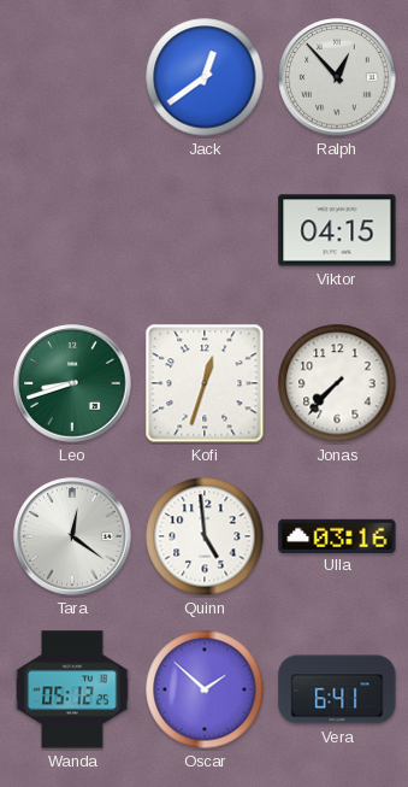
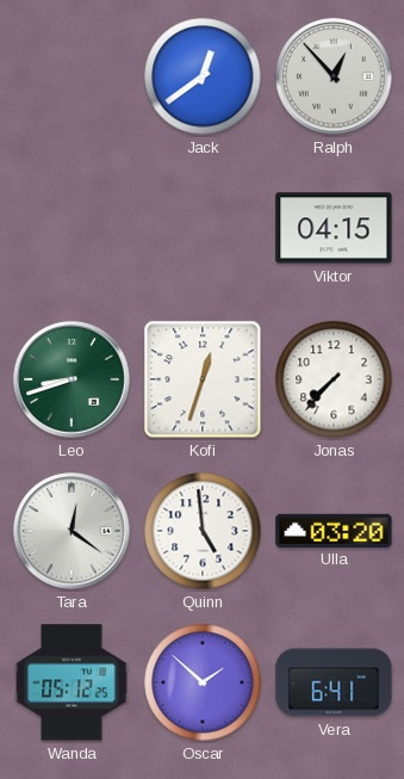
Ulla: 03:16 -> 03:20
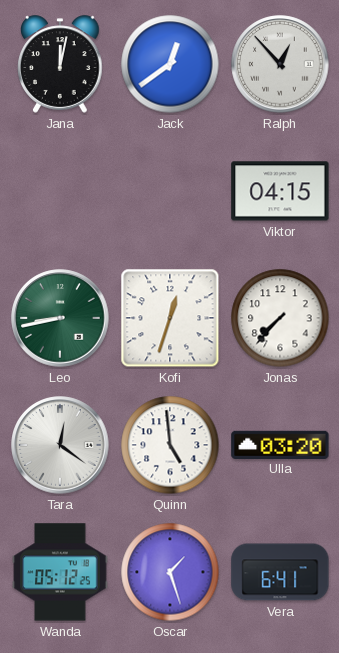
Jana: none -> 12:02
Leo: 8:42 -> 8:43
Oscar: 1:52 -> 1:27
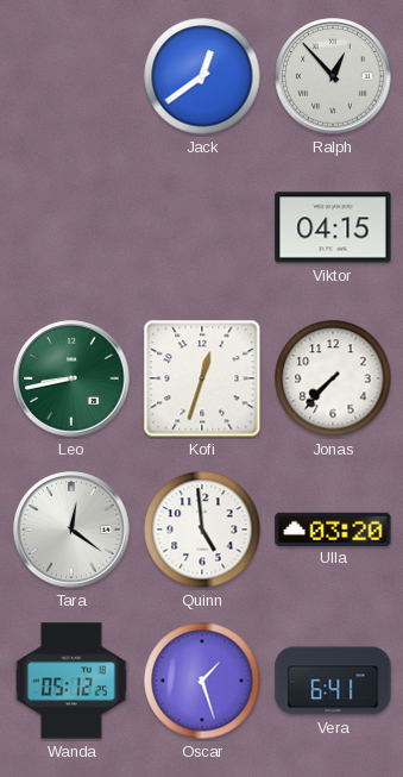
Jana: 12:02 -> none
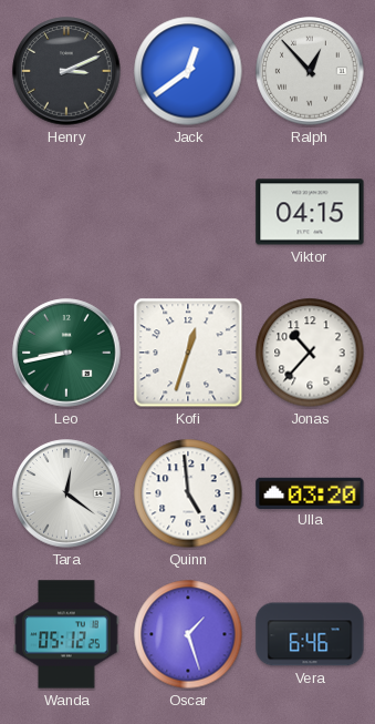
Henry: none -> 3:11
Jonas: 7:37 -> 10:37
Vera: 6:41 -> 6:46
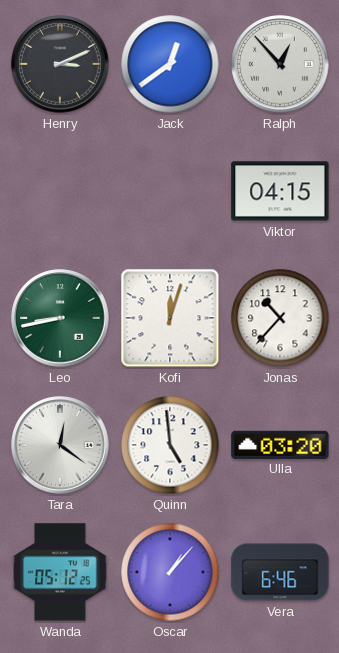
Kofi: 12:33 -> 12:03
Oscar: 1:27 -> 1:07
